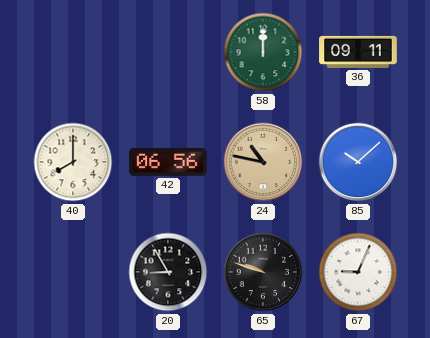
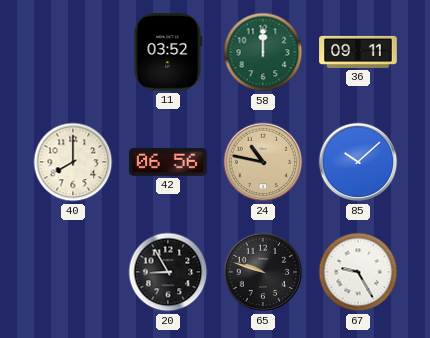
11: none -> 03:52
67: 9:04 -> 9:25
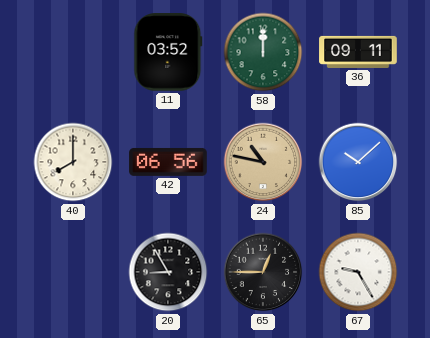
65: 9:48 -> 12:45
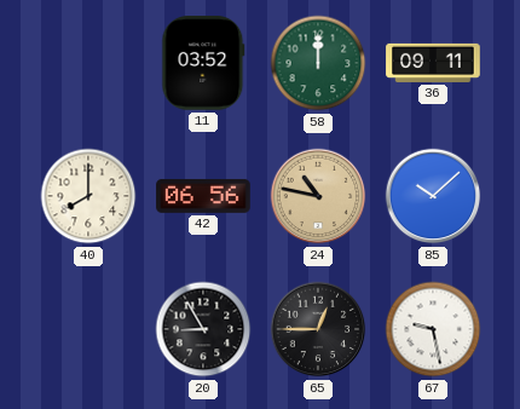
67: 9:25 -> 9:28
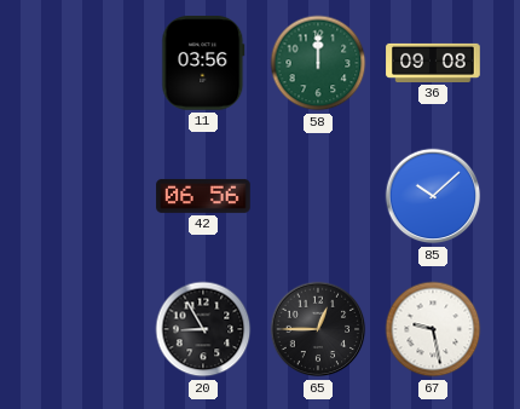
11: 03:52 -> 03:56
36: 09:11 -> 09:08
40: 8:00 -> none
24: 10:47 -> none
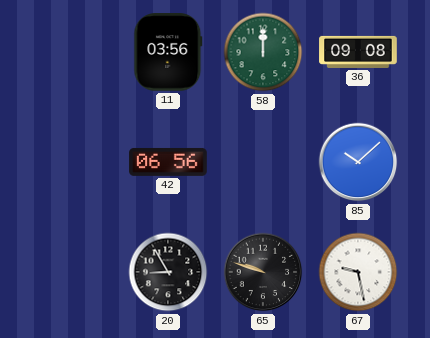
65: 12:45 -> 9:48
